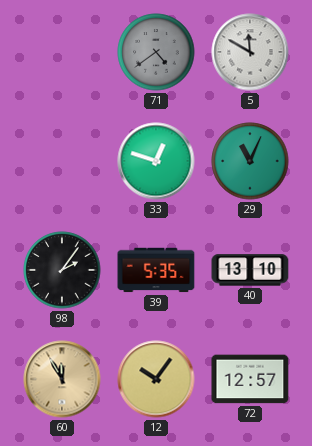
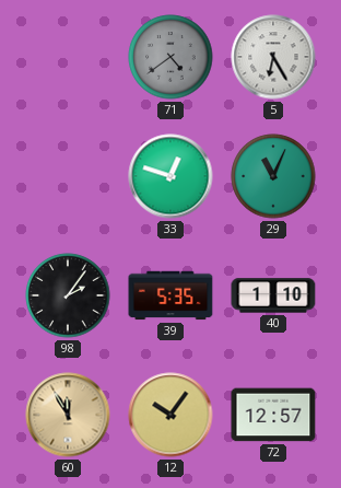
5: 11:50 -> 6:25
40: 13:10 -> 1:10
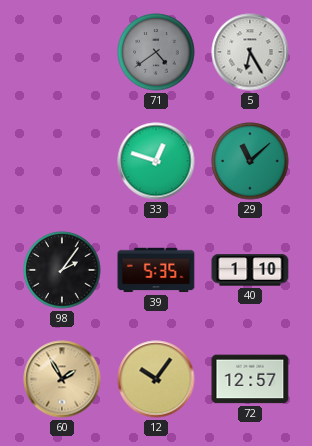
29: 11:04 -> 11:08
60: 11:55 -> 1:55
